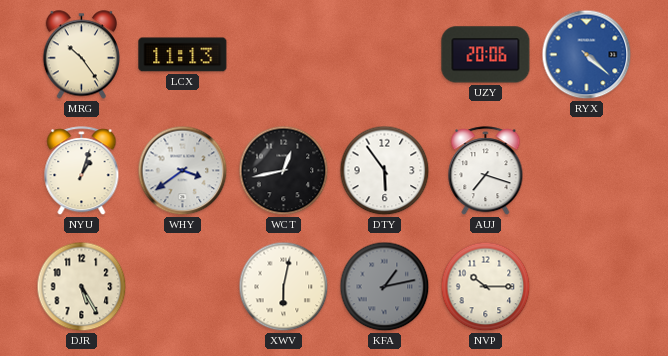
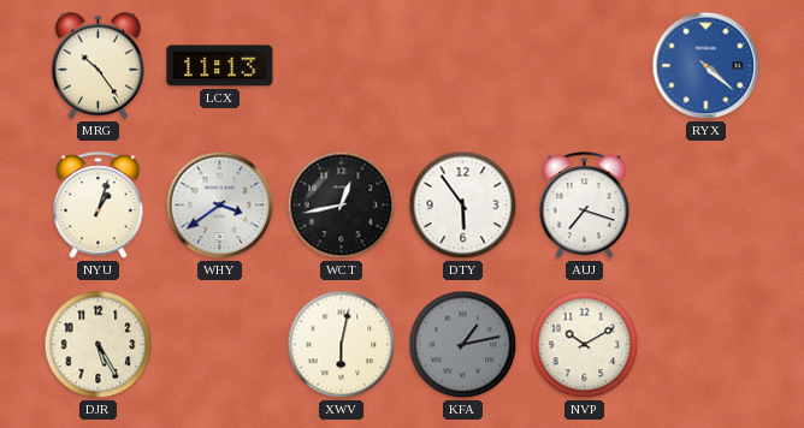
UZY: 20:06 -> none
NVP: 10:15 -> 10:10
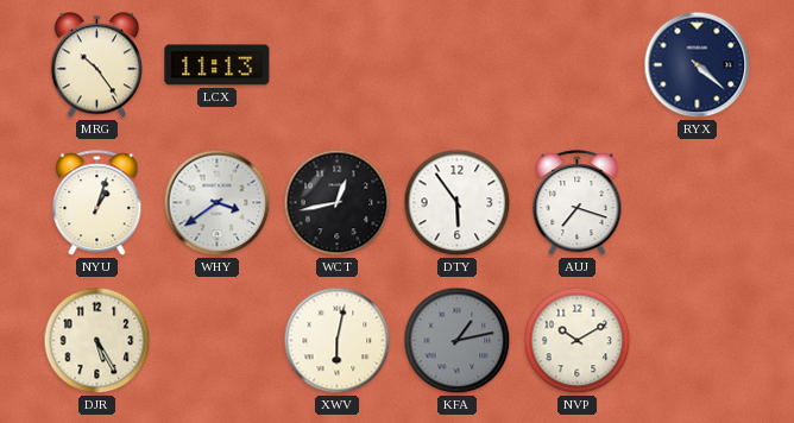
RYX dial: blue -> navy
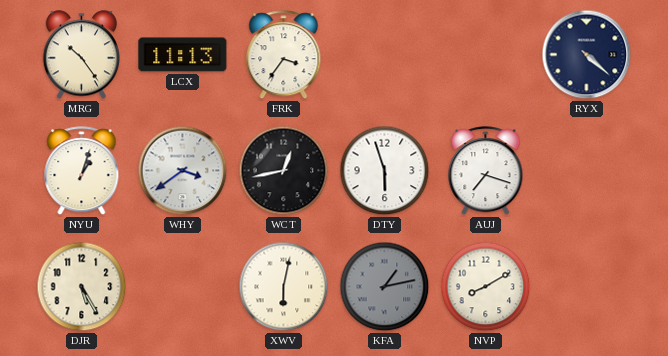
FRK: none -> 3:36
DTY: 5:54 -> 5:57
NVP: 10:10 -> 8:10
